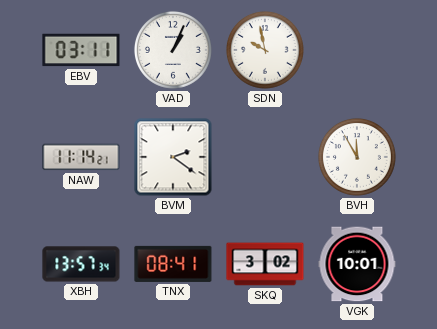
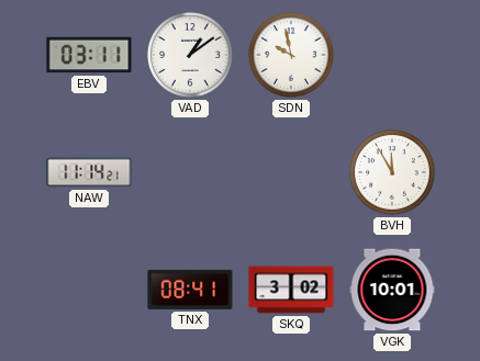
VAD: 1:04 -> 1:09
BVM: 2:21 -> none
XBH: 13:57 -> none
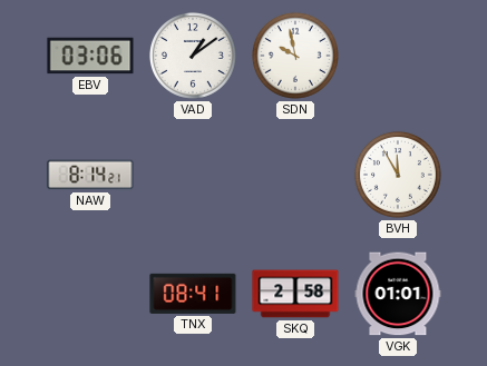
EBV: 03:11 -> 03:06
NAW: 11:14 -> 8:14
SKQ: 3:02 -> 2:58
VGK: 10:01 -> 01:01
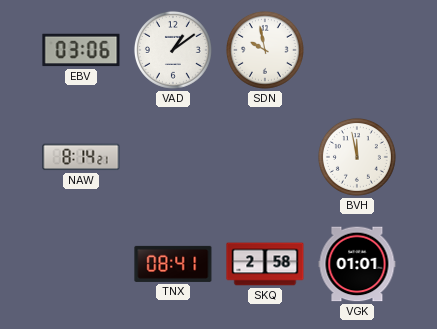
BVH: 11:55 -> 11:58
